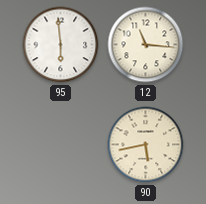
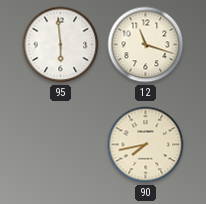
12: 11:16 -> 11:18
90: 5:43 -> 7:43
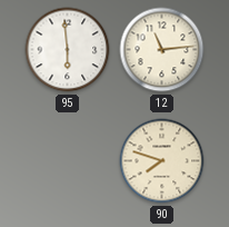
12: 11:18 -> 11:14
90: 7:43 -> 7:48
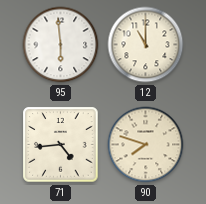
12: 11:14 -> 11:00
71: none -> 4:44
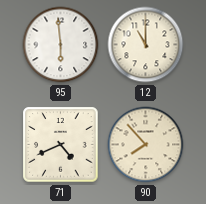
71: 4:44 -> 4:41
90: 7:48 -> 7:53
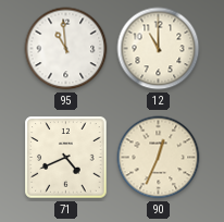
95: 5:59 -> 10:59
90: 7:53 -> 12:34
